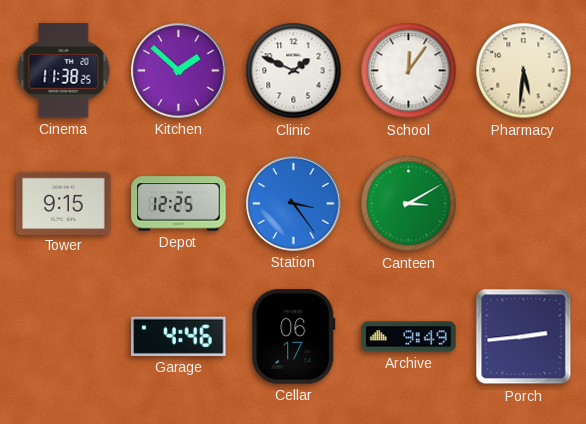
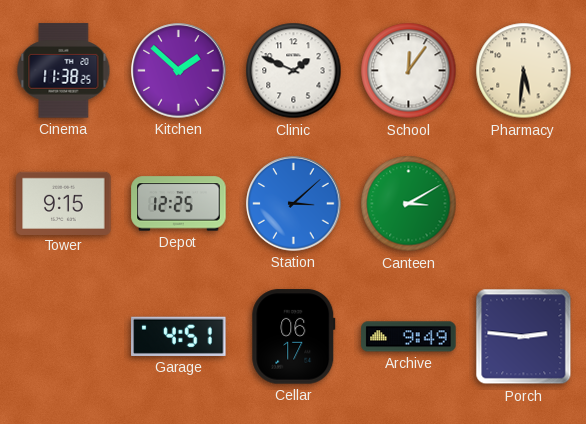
Station: 3:24 -> 3:08
Garage: 4:46 -> 4:51
Porch: 2:44 -> 2:46
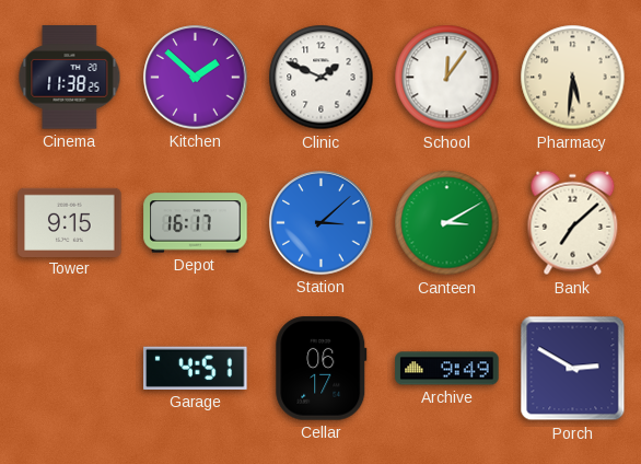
Depot: 12:25 -> 16:17
Bank: none -> 7:08
Porch: 2:46 -> 2:50
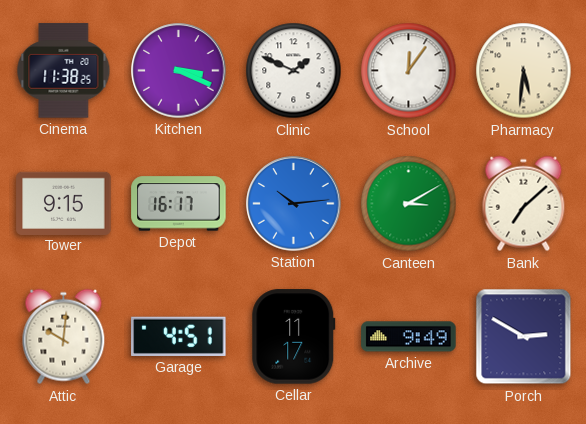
Kitchen: 1:52 -> 3:19
Station: 3:08 -> 10:14
Attic: none -> 10:01
Cellar: 06:17 -> 11:17
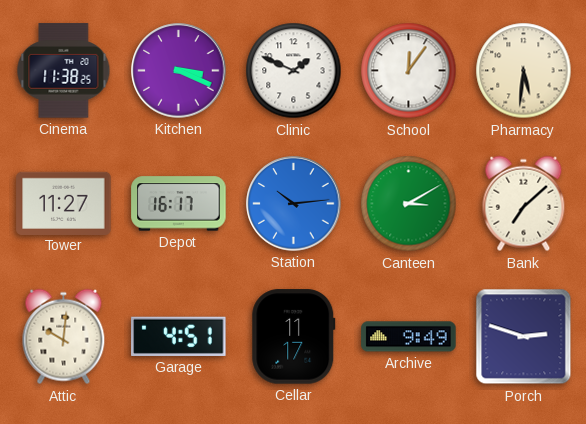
Tower: 9:15 -> 11:27
Porch: 2:50 -> 2:48
